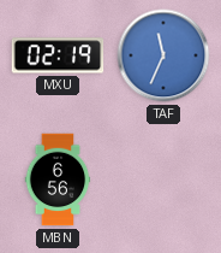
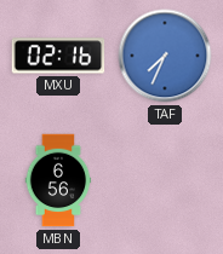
MXU: 02:19 -> 02:16
TAF: 11:34 -> 7:34
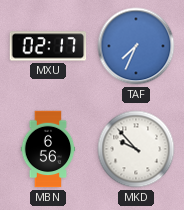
MXU: 02:16 -> 02:17
MKD: none -> 9:53
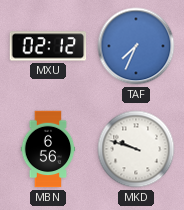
MXU: 02:17 -> 02:12
MKD: 9:53 -> 9:48
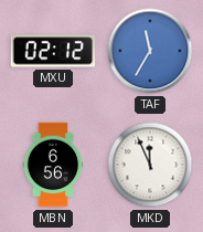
TAF: 7:34 -> 11:35
MKD: 9:48 -> 11:56
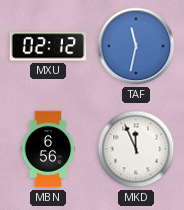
TAF: 11:35 -> 11:32
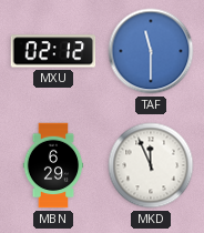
TAF: 11:32 -> 11:30
MBN: 6:56 -> 6:29
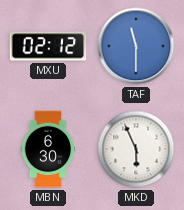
MBN: 6:29 -> 6:30
MKD: 11:56 -> 5:56
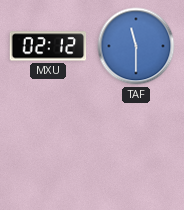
MBN: 6:30 -> none
MKD: 5:56 -> none
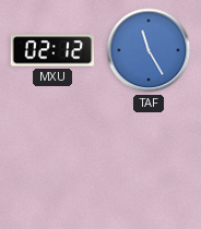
TAF: 11:30 -> 11:25
